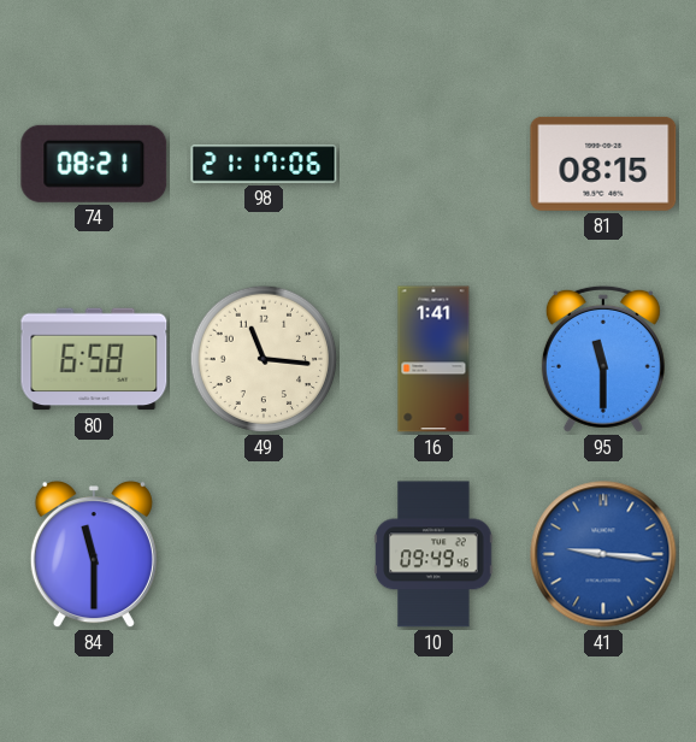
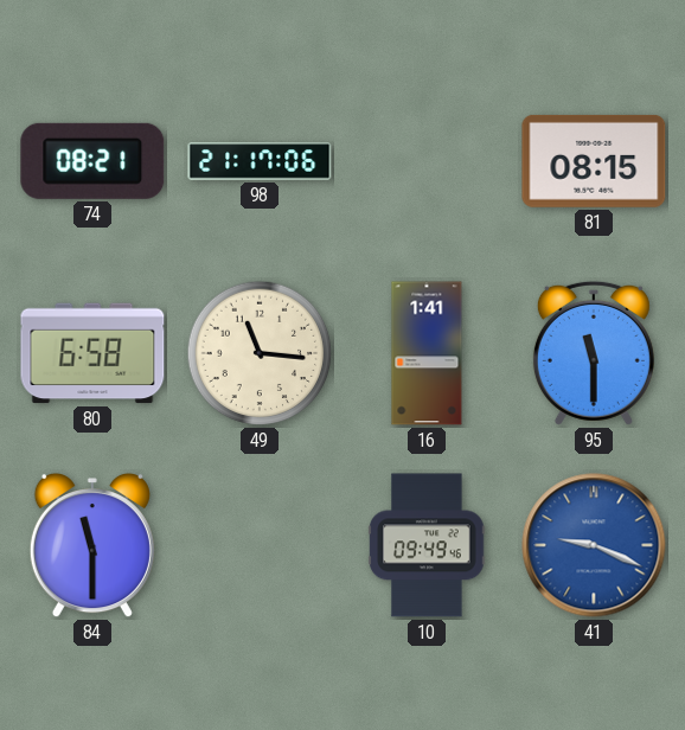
41: 9:16 -> 9:19
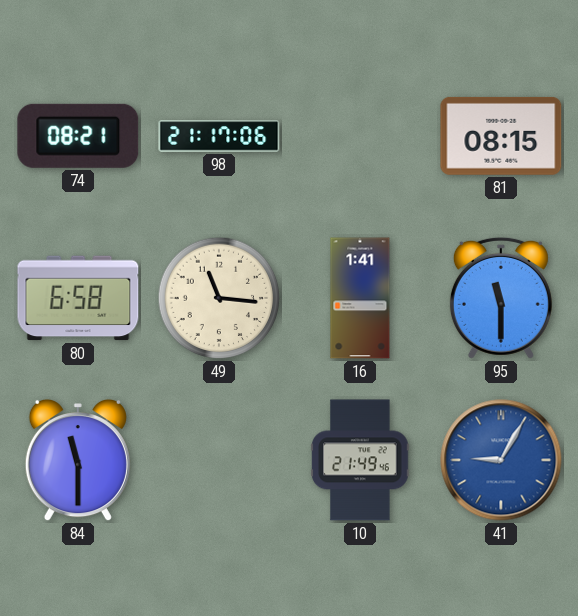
10: 09:49 -> 21:49
41: 9:19 -> 9:05
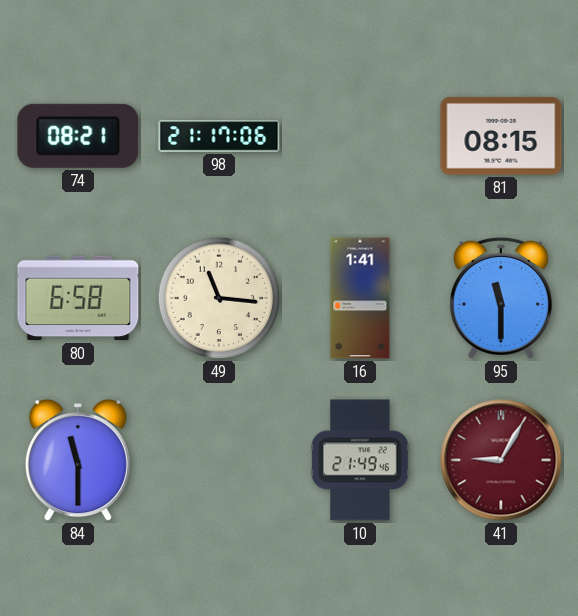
41 dial: blue -> burgundy
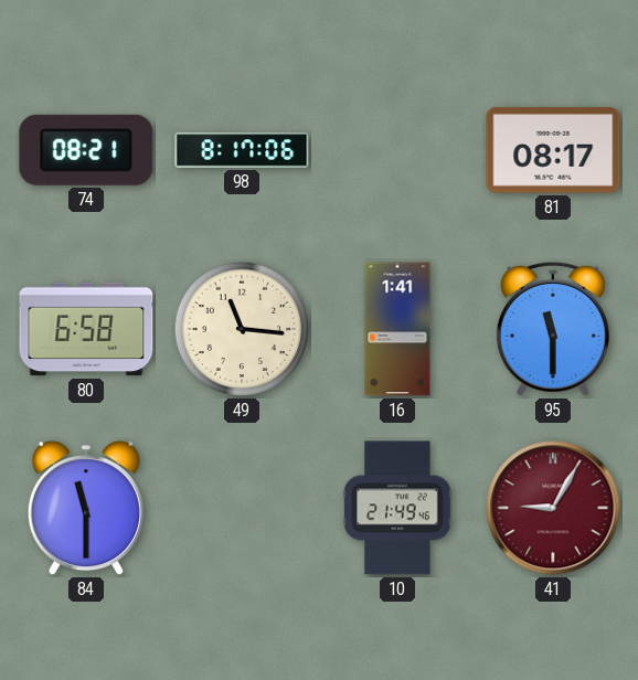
98: 21:17 -> 8:17
81: 08:15 -> 08:17
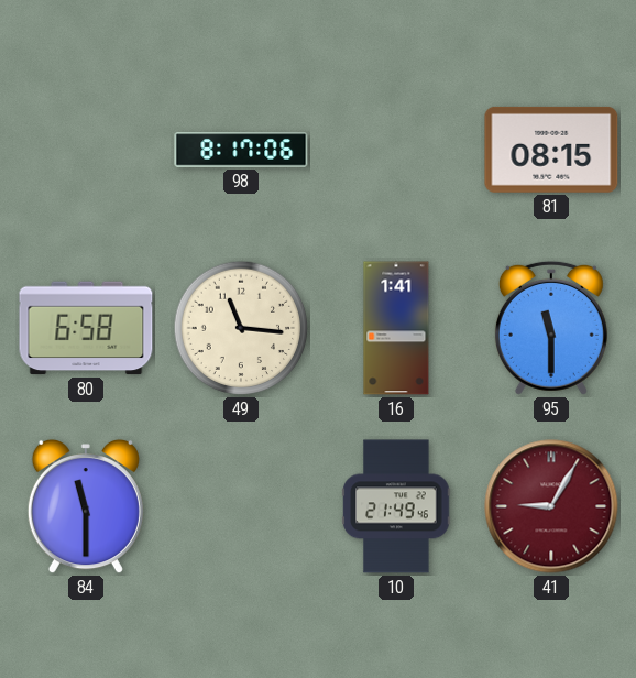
74: 08:21 -> none
81: 08:17 -> 08:15
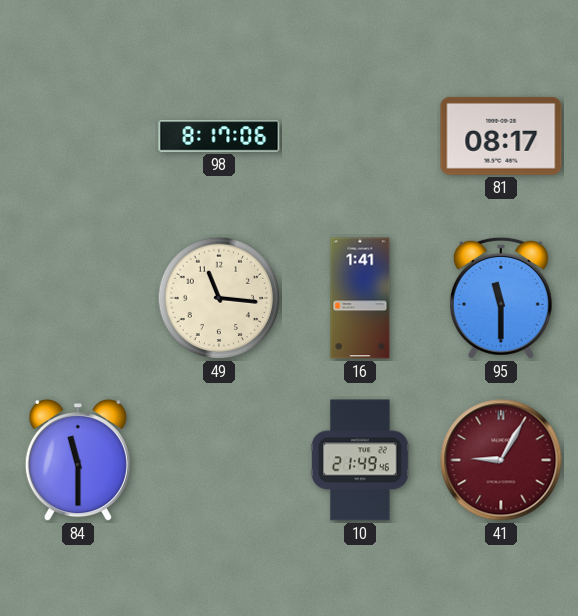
81: 08:15 -> 08:17
80: 6:58 -> none
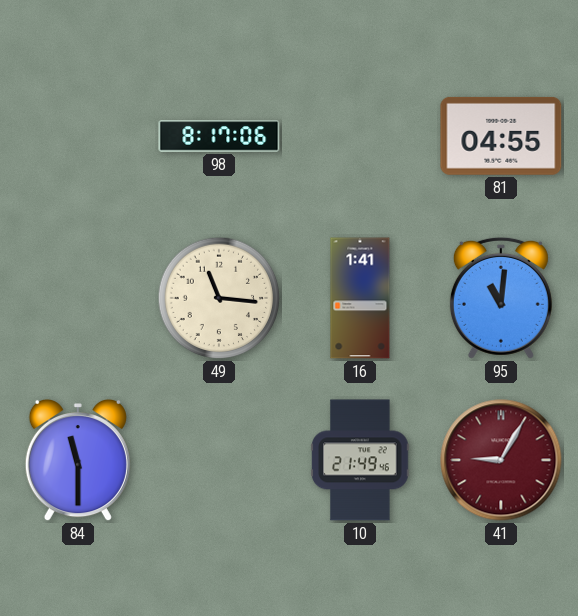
81: 08:17 -> 04:55
95: 11:30 -> 11:01
